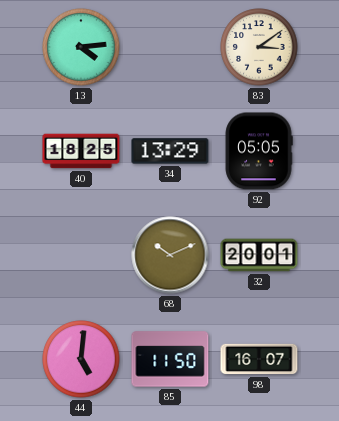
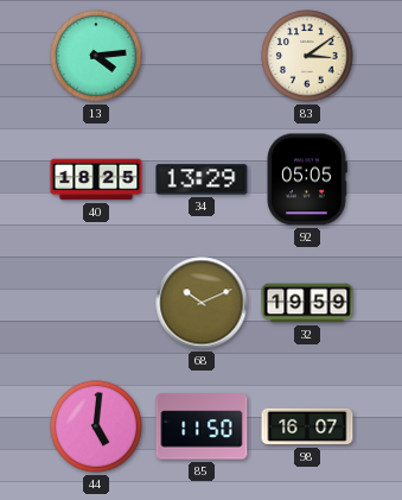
32: 20:01 -> 19:59
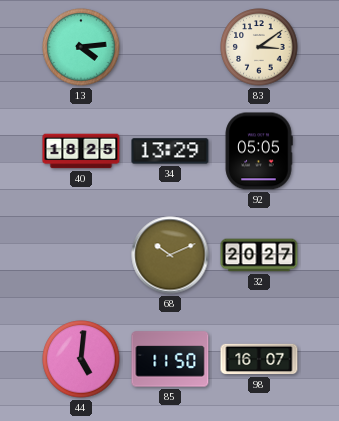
32: 19:59 -> 20:27
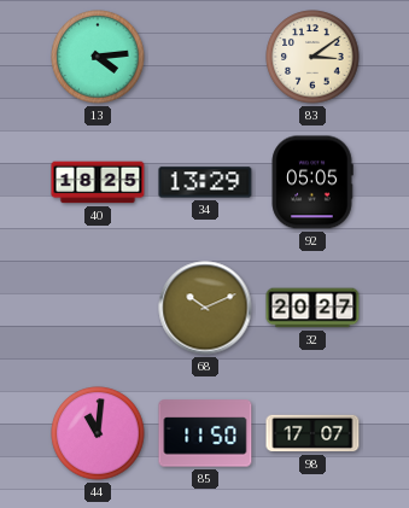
44: 5:01 -> 11:01
98: 16:07 -> 17:07
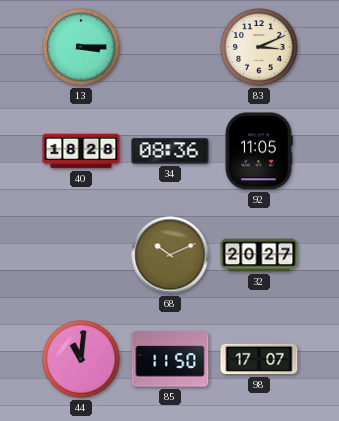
13: 4:14 -> 3:15
83: 3:09 -> 3:11
40: 18:25 -> 18:28
34: 13:29 -> 08:36
92: 05:05 -> 11:05
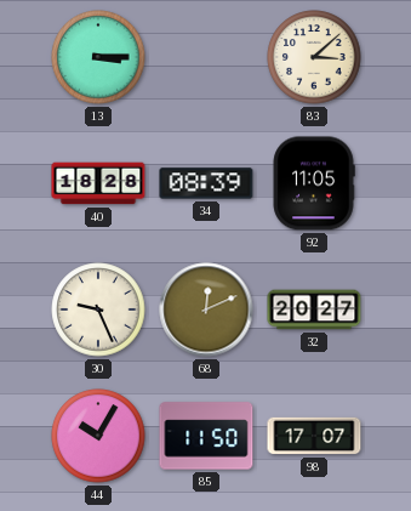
83: 3:11 -> 3:08
34: 08:36 -> 08:39
30: none -> 9:26
68: 10:11 -> 12:11
44: 11:01 -> 10:05
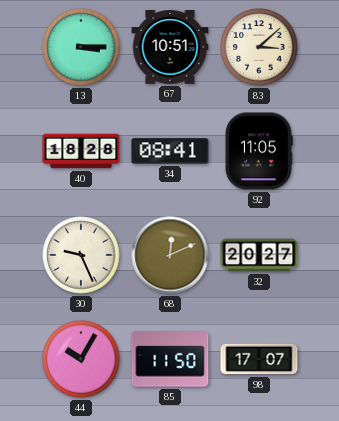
67: none -> 10:51
34: 08:39 -> 08:41
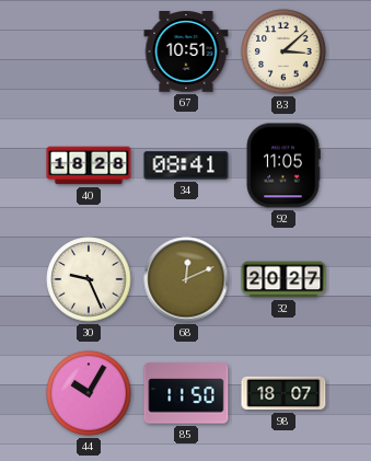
13: 3:15 -> none
98: 17:07 -> 18:07
